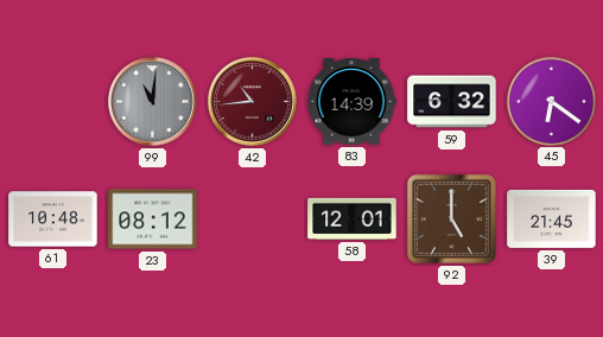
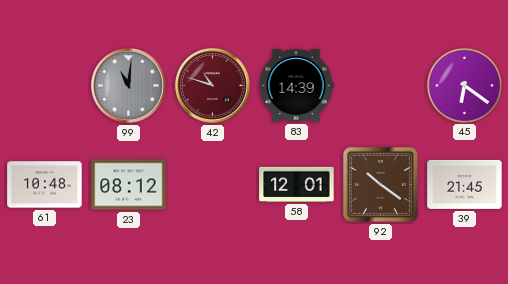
42: 10:44 -> 10:48
59: 6:32 -> none
92: 5:00 -> 10:21
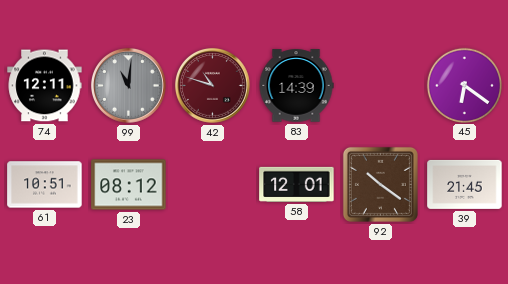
74: none -> 12:11
61: 10:48 -> 10:51
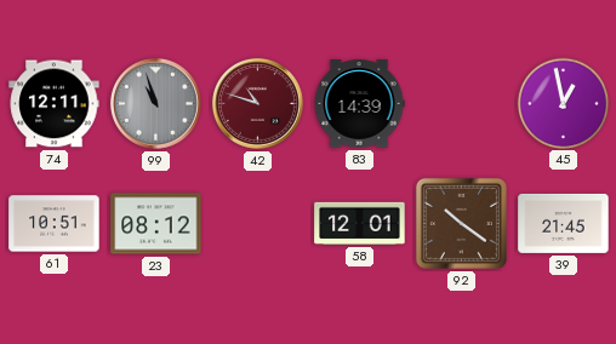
99: 11:01 -> 10:57
45: 6:21 -> 12:58
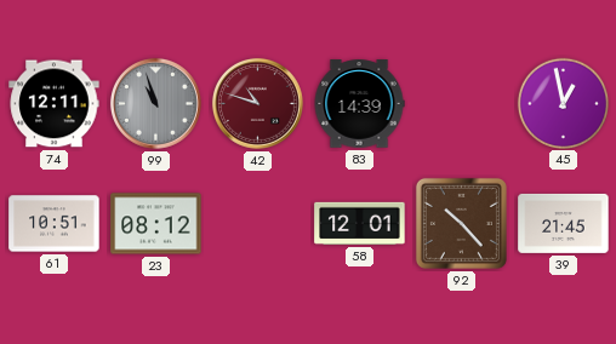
92: 10:21 -> 10:23
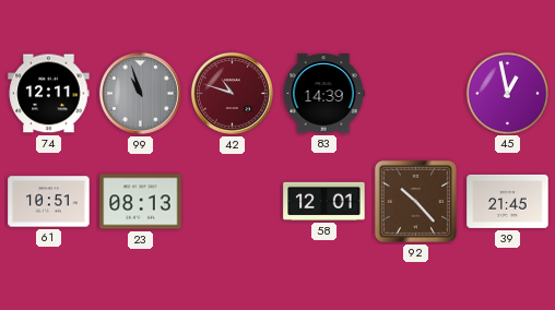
23: 08:12 -> 08:13
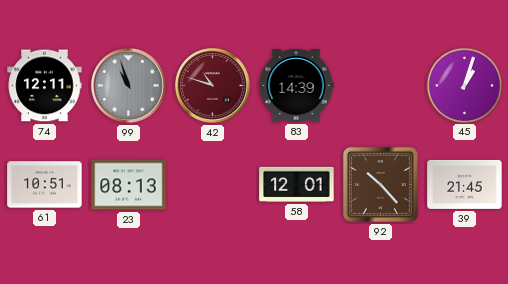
45: 12:58 -> 1:03
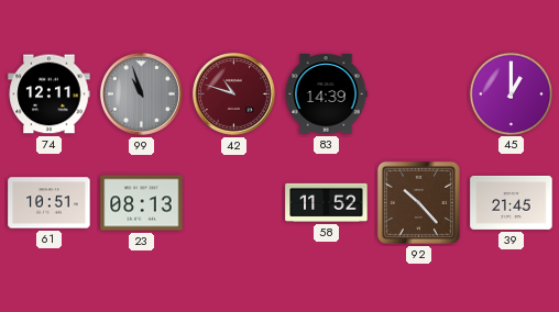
45: 1:03 -> 1:00
58: 12:01 -> 11:52
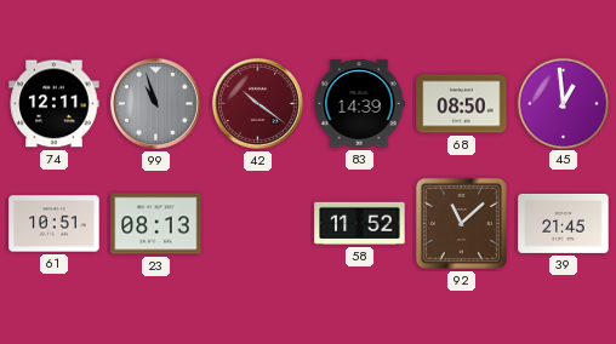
42: 10:48 -> 10:21
68: none -> 08:50
45: 1:00 -> 12:59
92: 10:23 -> 11:08
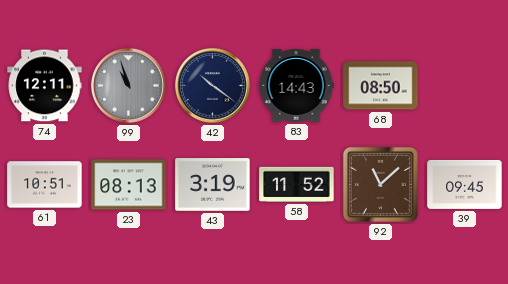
42 dial: burgundy -> navy
83: 14:39 -> 14:43
45: 12:59 -> none
43: none -> 3:19
39: 21:45 -> 09:45
